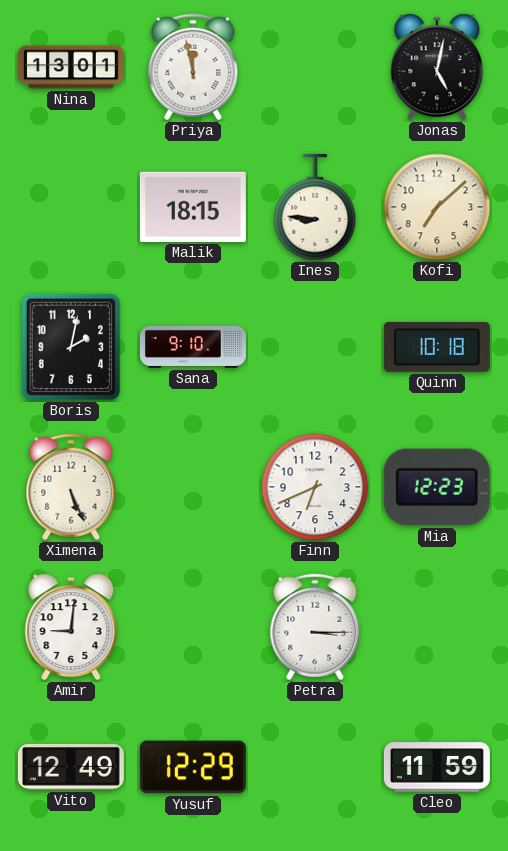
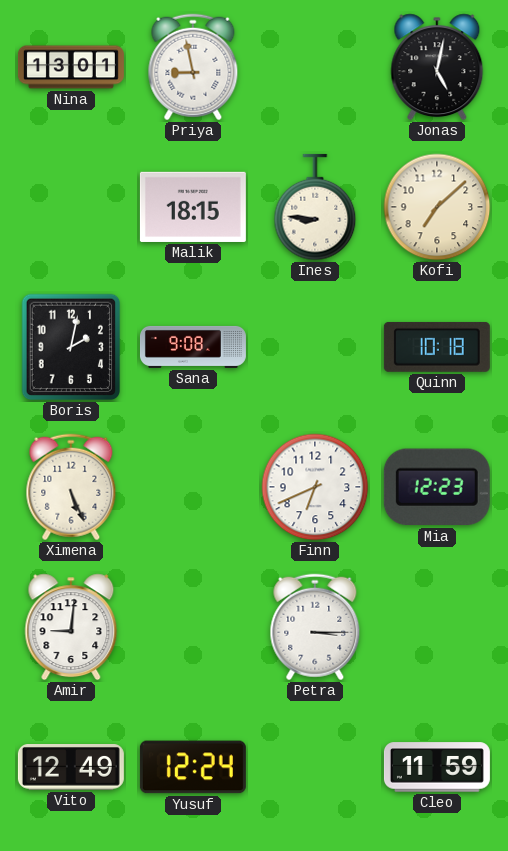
Priya: 11:58 -> 8:58
Sana: 9:10 -> 9:08
Yusuf: 12:29 -> 12:24
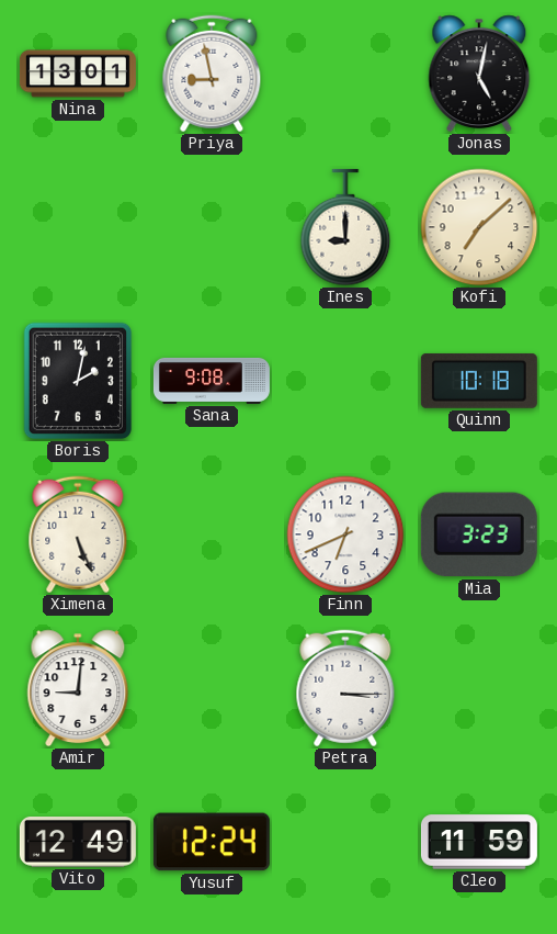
Malik: 18:15 -> none
Ines: 8:46 -> 9:00
Mia: 12:23 -> 3:23
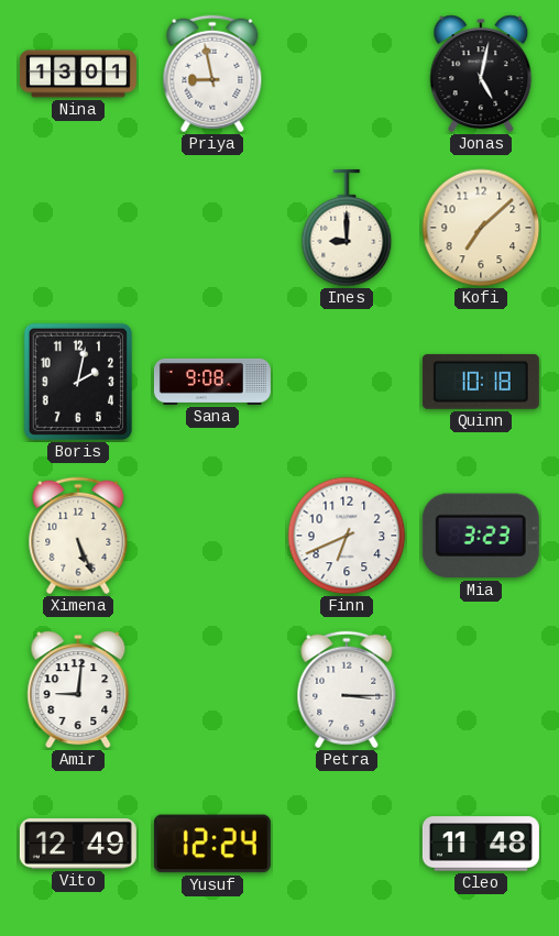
Cleo: 11:59 -> 11:48
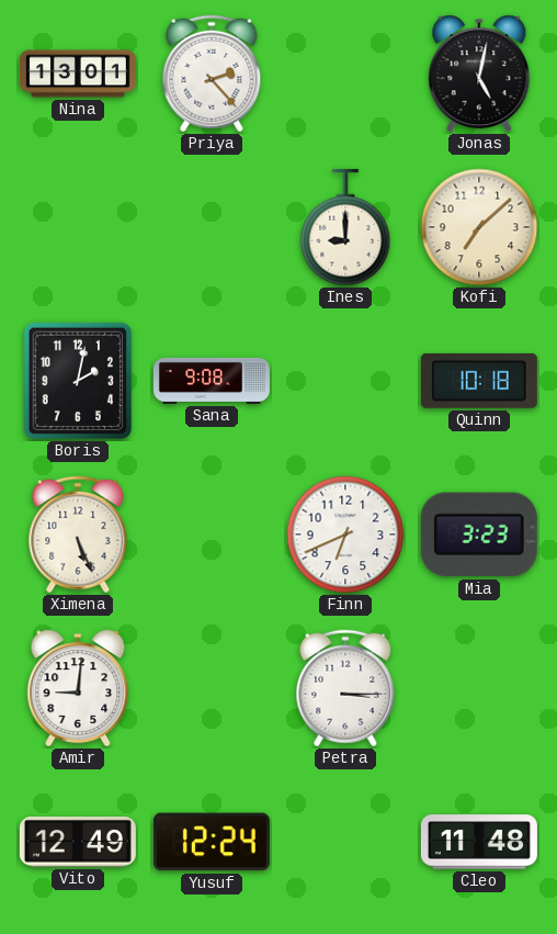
Priya: 8:58 -> 2:23
